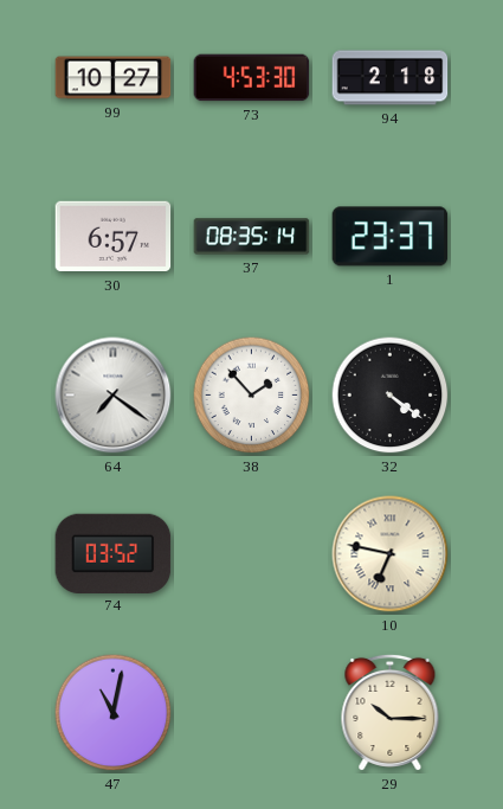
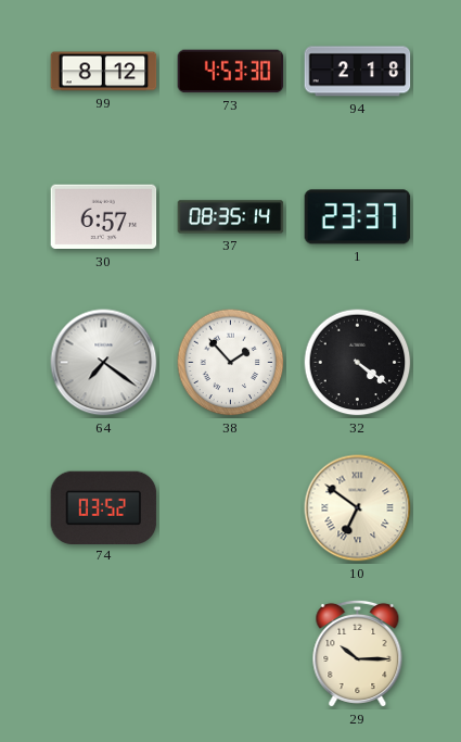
99: 10:27 -> 8:12
10: 6:47 -> 6:51
47: 11:02 -> none
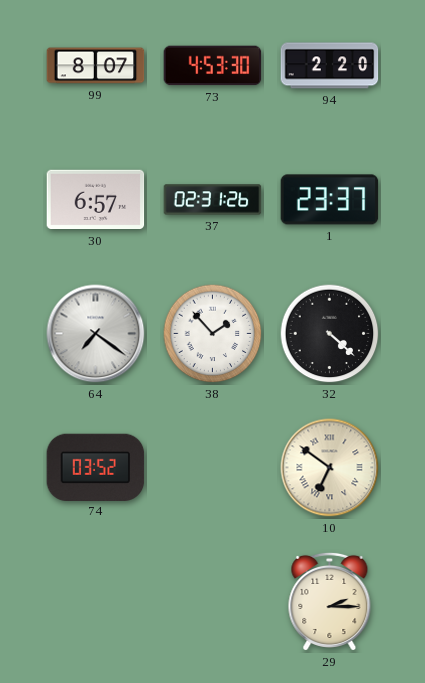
99: 8:12 -> 8:07
94: 2:18 -> 2:20
37: 08:35 -> 02:31
32: 4:21 -> 4:22
29: 10:15 -> 2:15
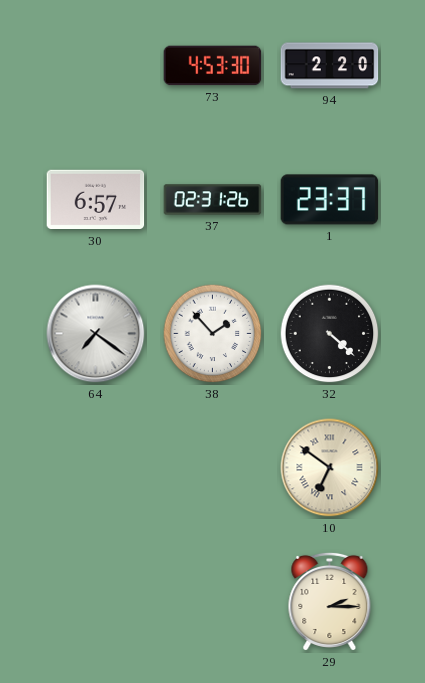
99: 8:07 -> none
74: 03:52 -> none
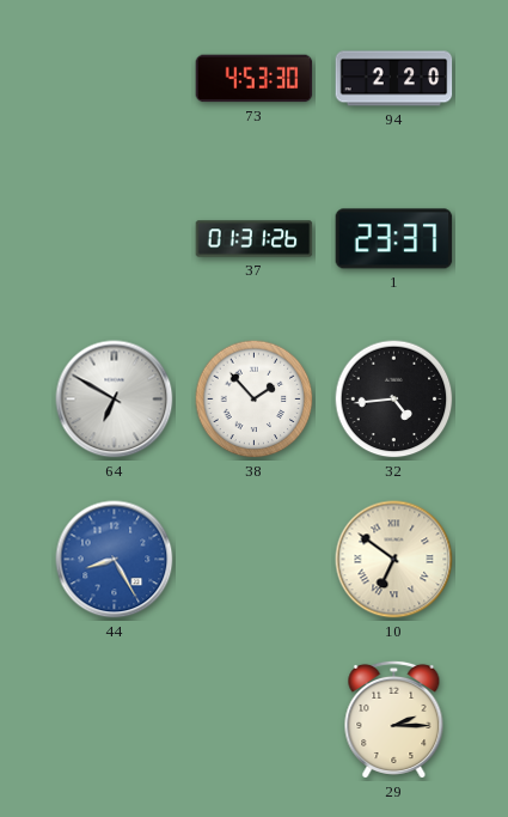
30: 6:57 -> none
37: 02:31 -> 01:31
64: 7:21 -> 6:50
32: 4:22 -> 4:44
44: none -> 8:25
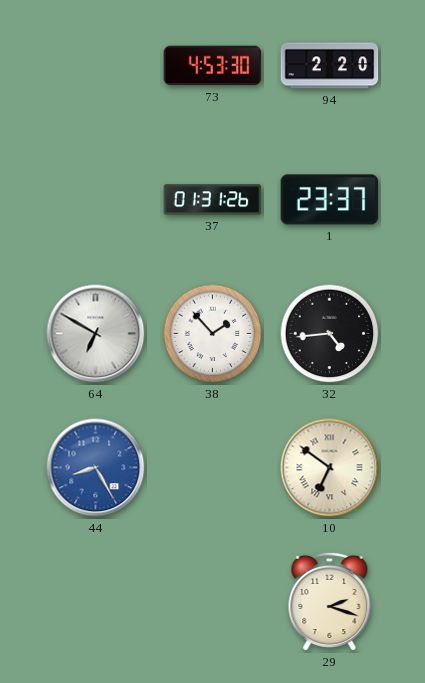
29: 2:15 -> 2:18
